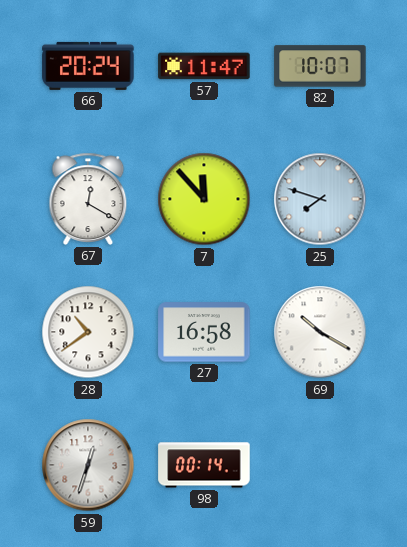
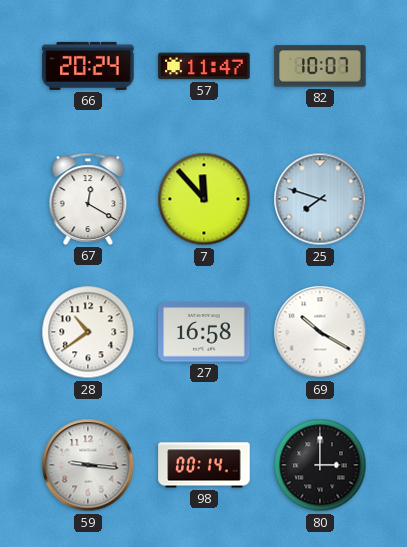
59: 12:33 -> 9:16
80: none -> 3:00
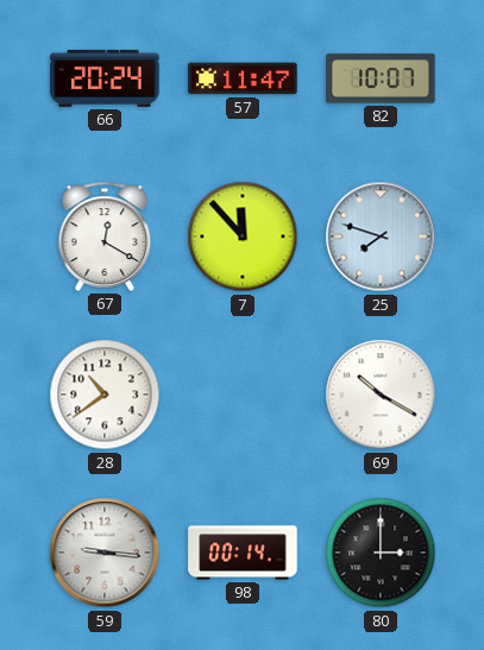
27: 16:58 -> none
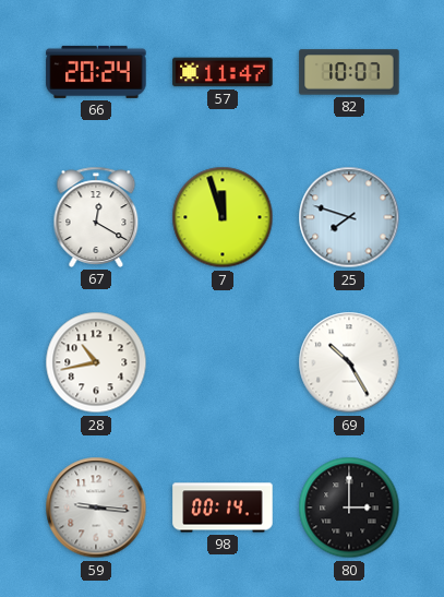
7: 11:53 -> 11:57
28: 10:39 -> 10:43
69: 10:20 -> 10:25
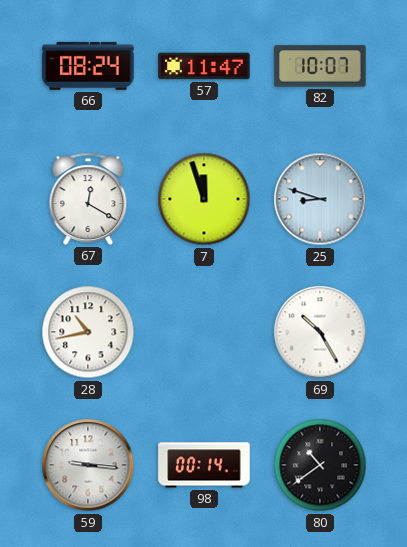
66: 20:24 -> 08:24
25: 7:48 -> 8:48
80: 3:00 -> 10:39
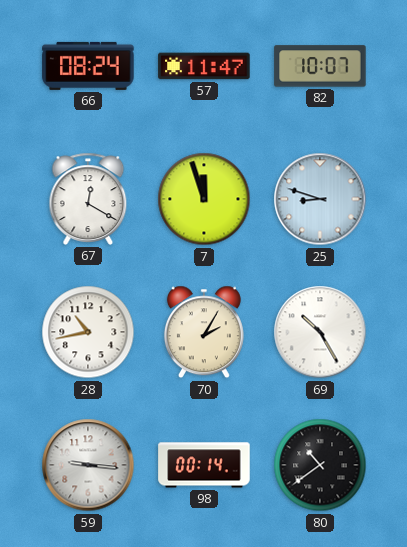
70: none -> 2:05
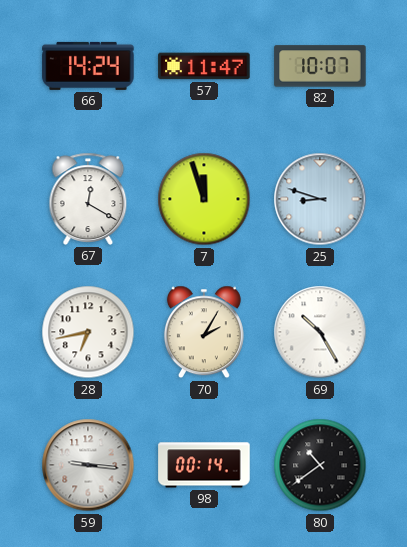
66: 08:24 -> 14:24
28: 10:43 -> 6:43
